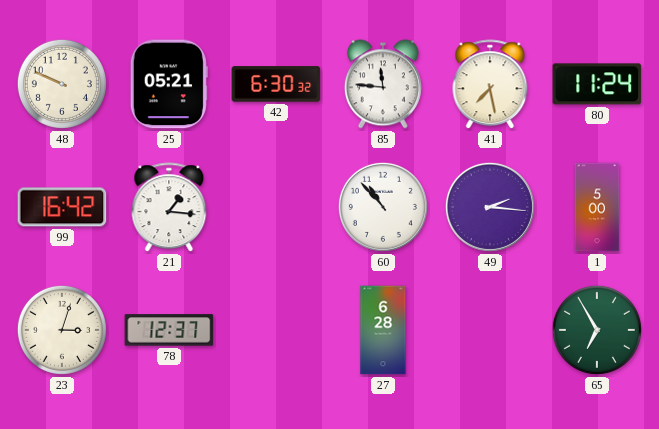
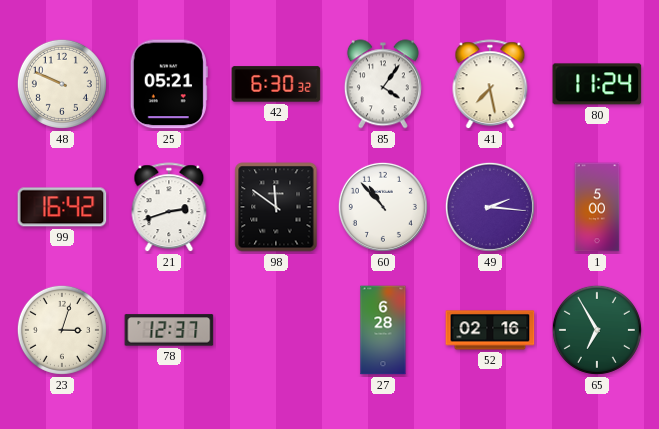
85: 11:46 -> 4:06
21: 1:16 -> 2:42
98: none -> 11:51
52: none -> 02:16
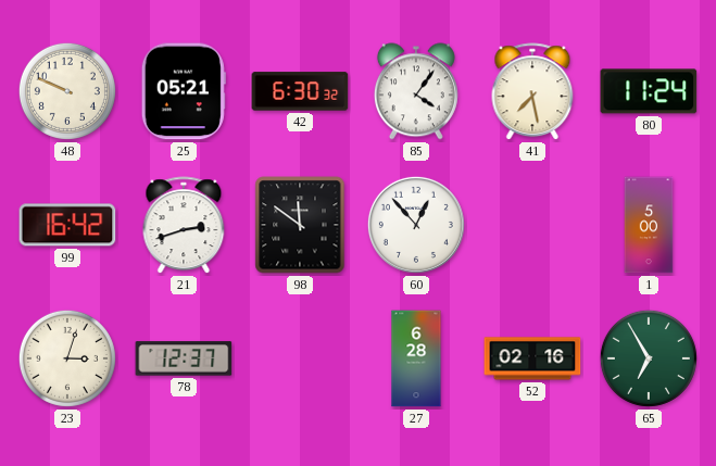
60: 10:53 -> 12:53
49: 2:16 -> none
